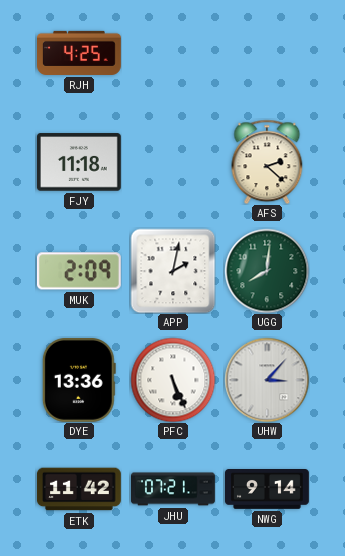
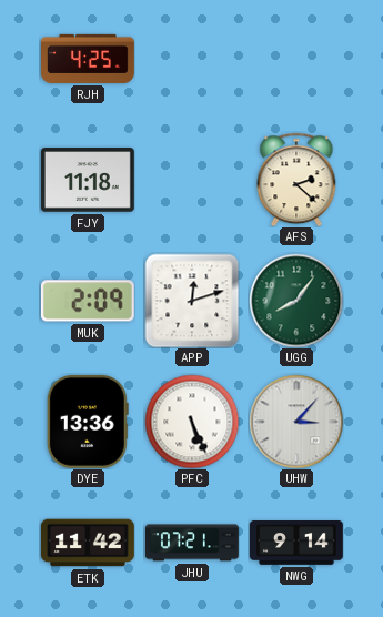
APP: 2:02 -> 12:12
UGG: 8:01 -> 8:06
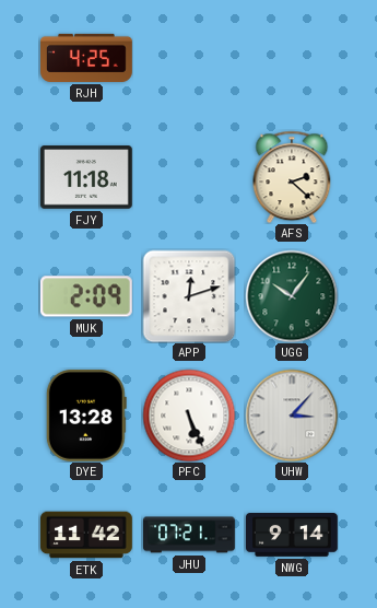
UGG: 8:06 -> 10:06
DYE: 13:36 -> 13:28
